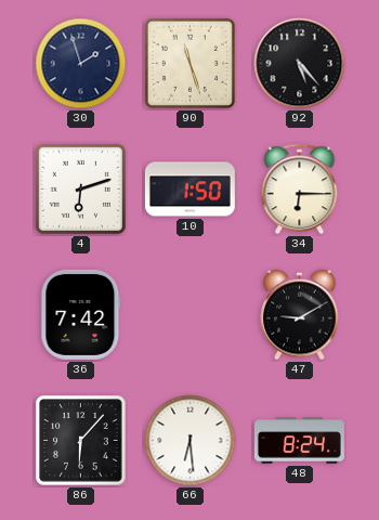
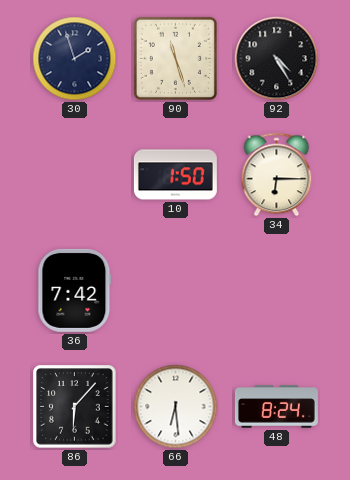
92: 5:23 -> 4:25
4: 6:12 -> none
47: 9:10 -> none
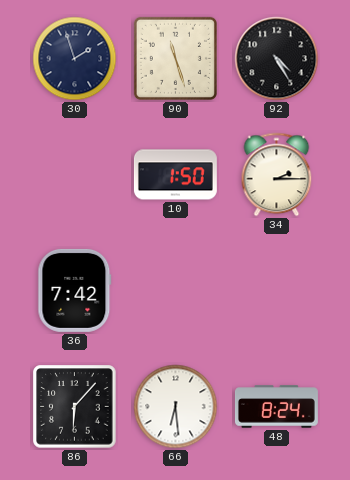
34: 6:15 -> 2:15
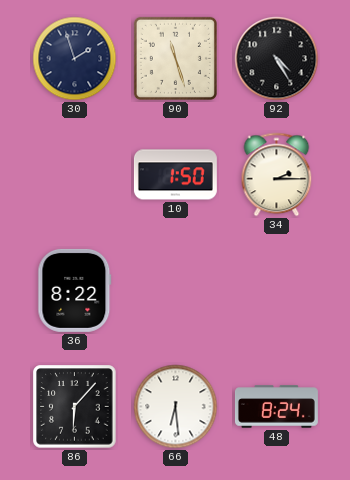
36: 7:42 -> 8:22
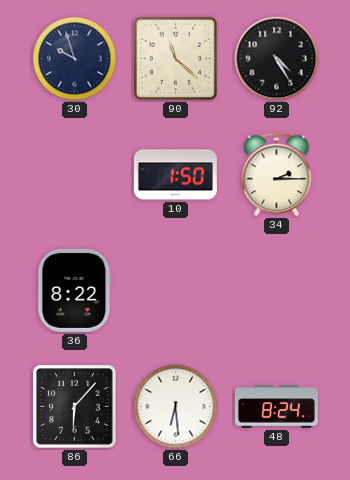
30: 1:57 -> 9:57
90: 11:27 -> 11:22
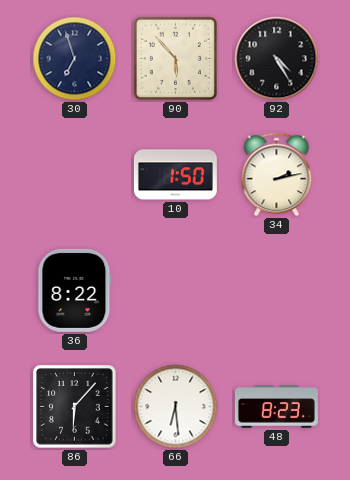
30: 9:57 -> 6:57
90: 11:22 -> 5:53
34: 2:15 -> 2:13
48: 8:24 -> 8:23
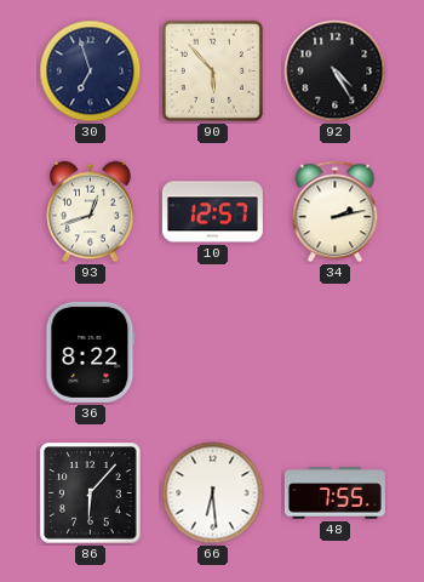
93: none -> 12:42
10: 1:50 -> 12:57
48: 8:23 -> 7:55
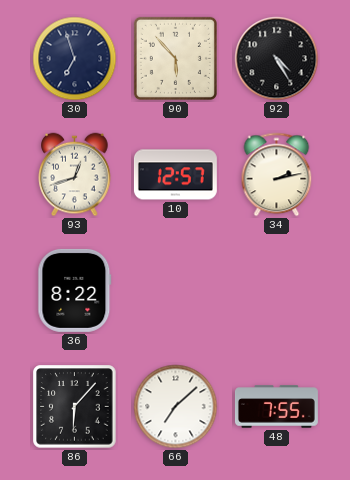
66: 6:29 -> 7:08
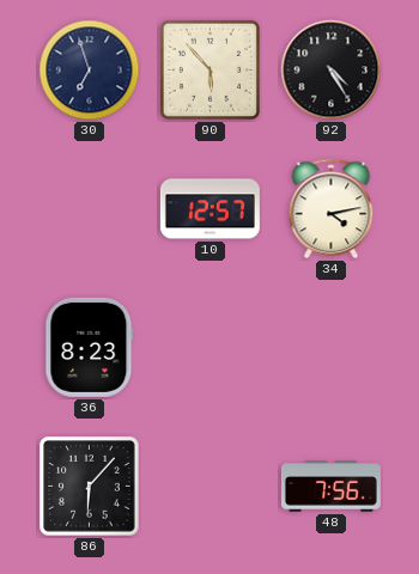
93: 12:42 -> none
34: 2:13 -> 4:13
36: 8:22 -> 8:23
66: 7:08 -> none
48: 7:55 -> 7:56
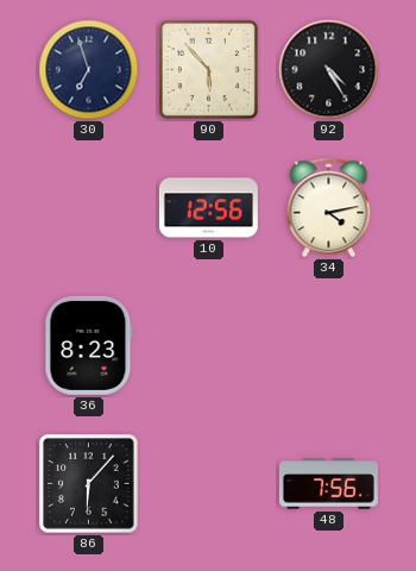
10: 12:57 -> 12:56
